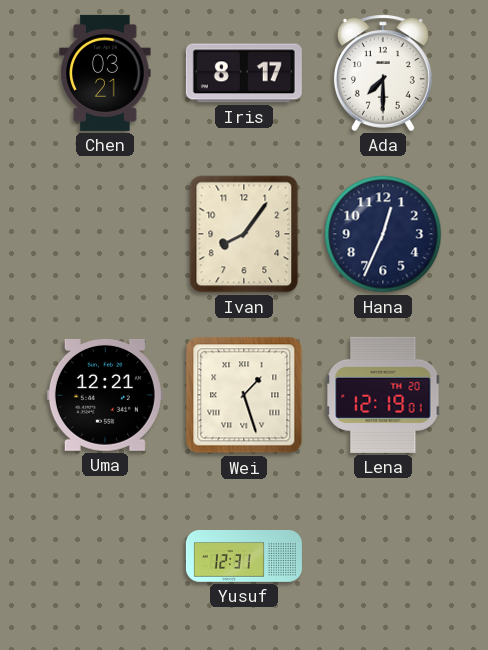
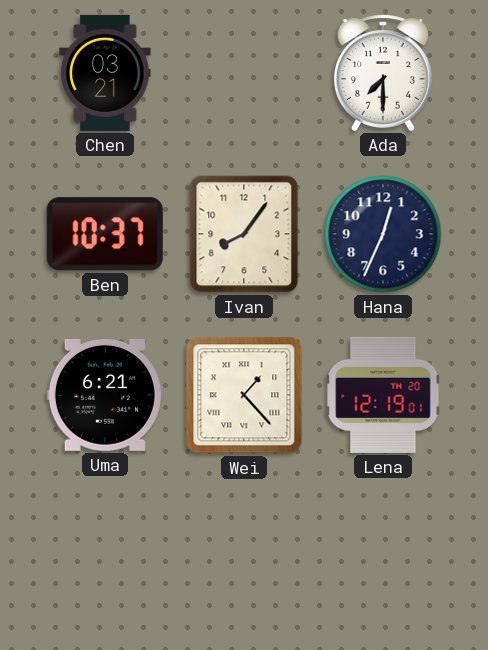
Iris: 8:17 -> none
Ben: none -> 10:37
Uma: 12:21 -> 6:21
Wei: 1:27 -> 1:23
Yusuf: 12:31 -> none
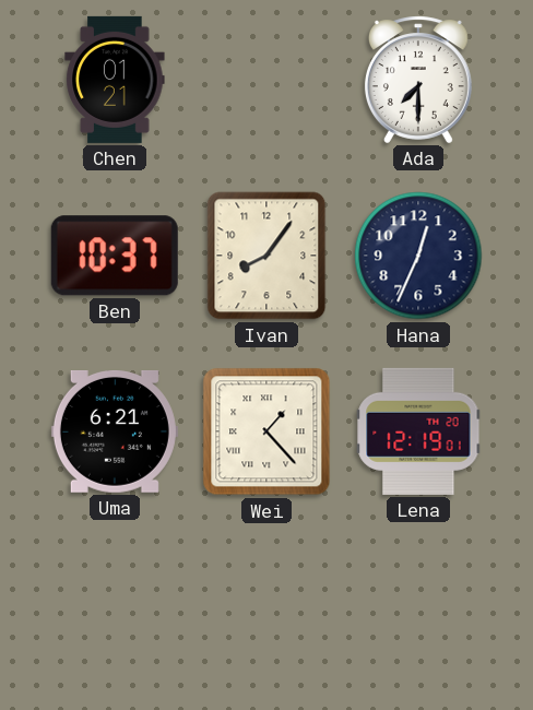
Chen: 03:21 -> 01:21
